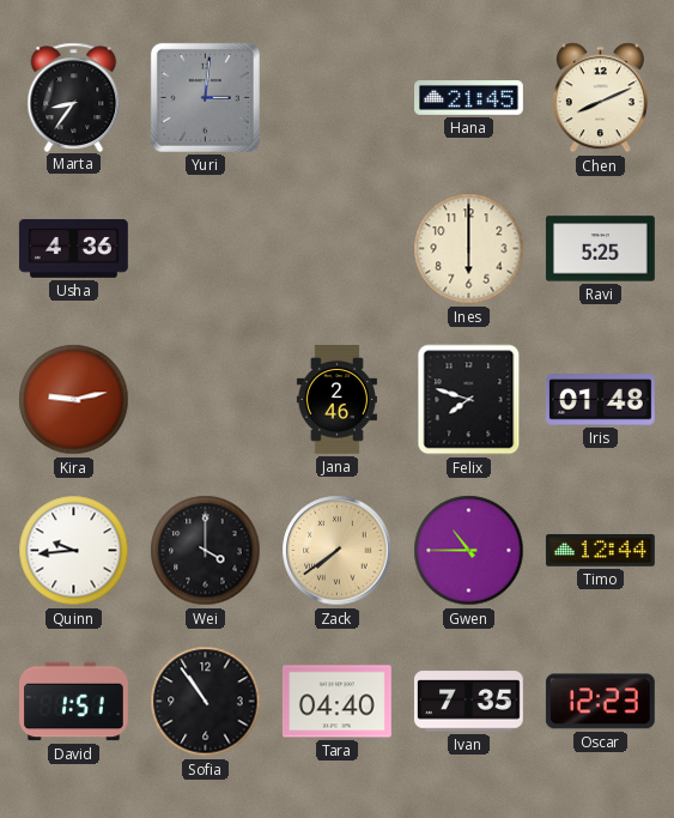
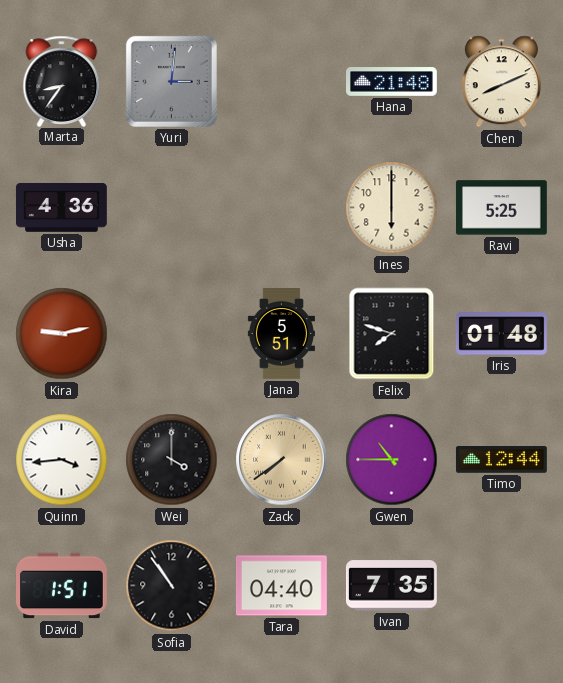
Hana: 21:45 -> 21:48
Jana: 2:46 -> 5:51
Quinn: 9:44 -> 3:44
Oscar: 12:23 -> none
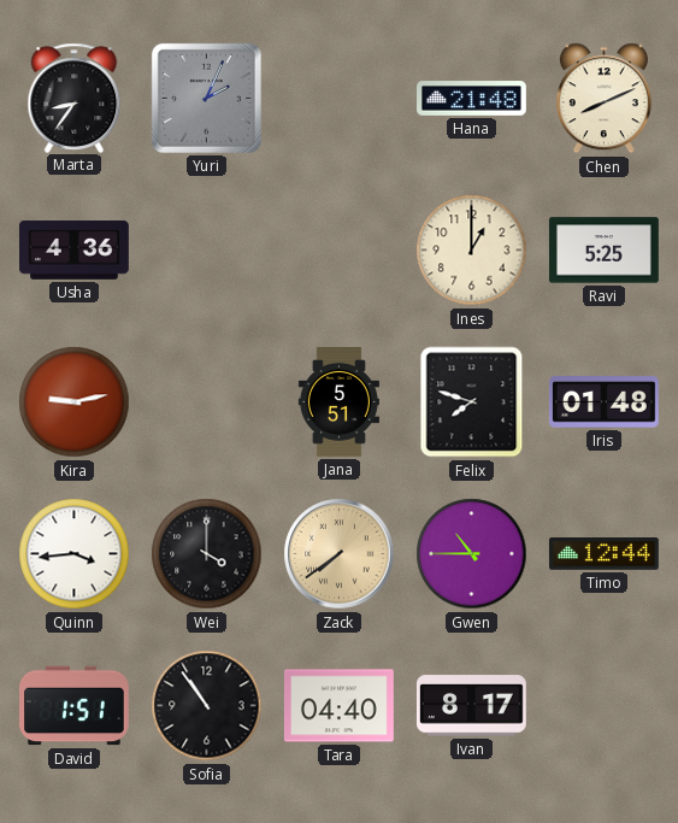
Yuri: 3:01 -> 2:04
Ines: 6:00 -> 1:00
Ivan: 7:35 -> 8:17
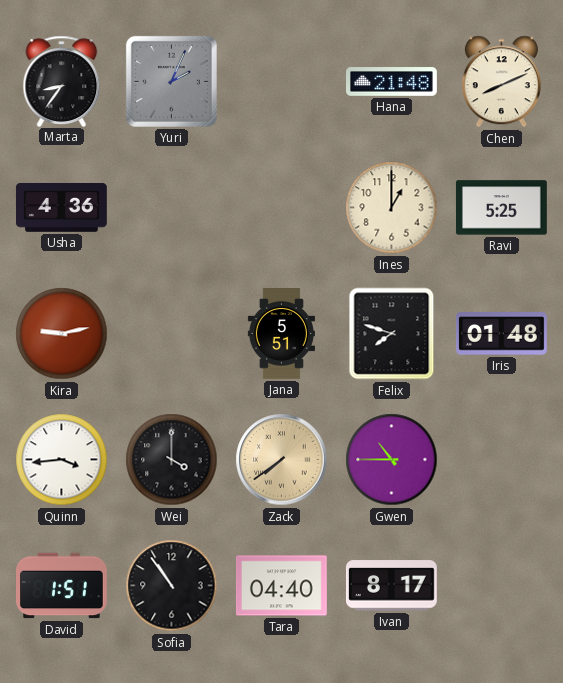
Timo: 12:44 -> none
